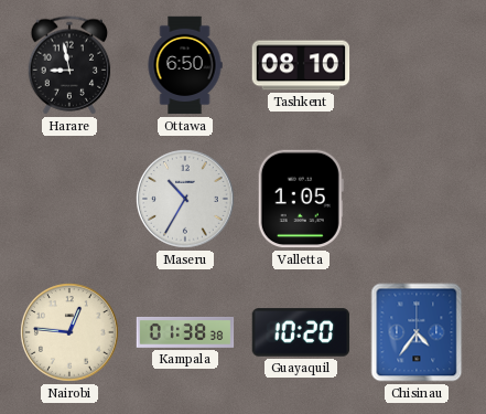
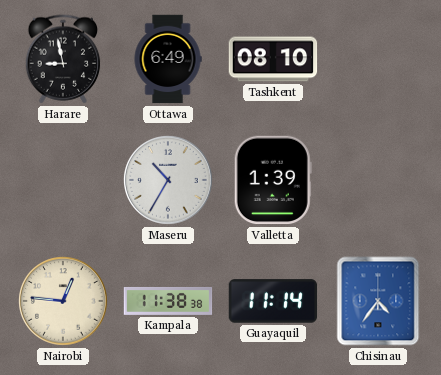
Ottawa: 6:50 -> 6:49
Valletta: 1:05 -> 1:39
Kampala: 01:38 -> 11:38
Guayaquil: 10:20 -> 11:14
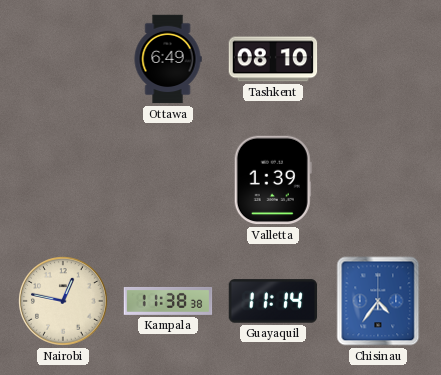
Harare: 8:58 -> none
Maseru: 10:35 -> none
Nairobi: 12:46 -> 12:47
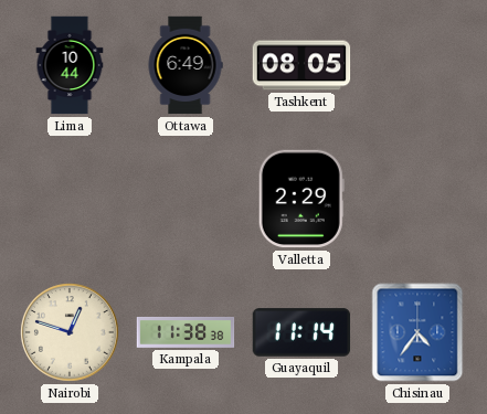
Lima: none -> 10:44
Tashkent: 08:10 -> 08:05
Valletta: 1:39 -> 2:29
Nairobi: 12:47 -> 12:48
